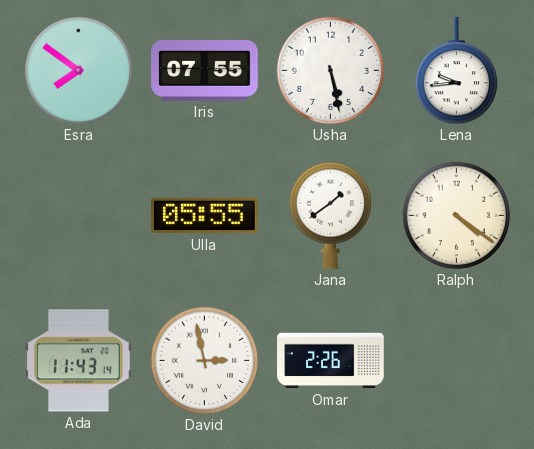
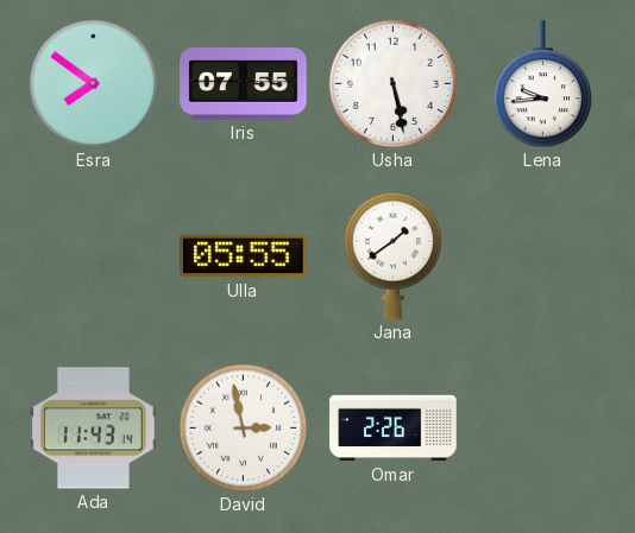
Ralph: 4:21 -> none
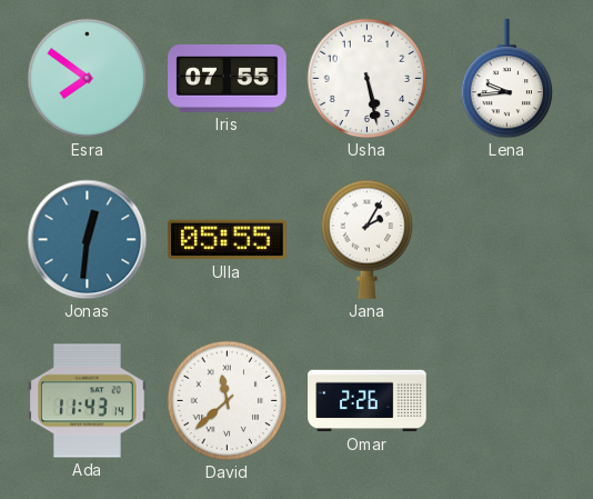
Jonas: none -> 12:31
Jana: 1:39 -> 2:05
David: 2:58 -> 11:38
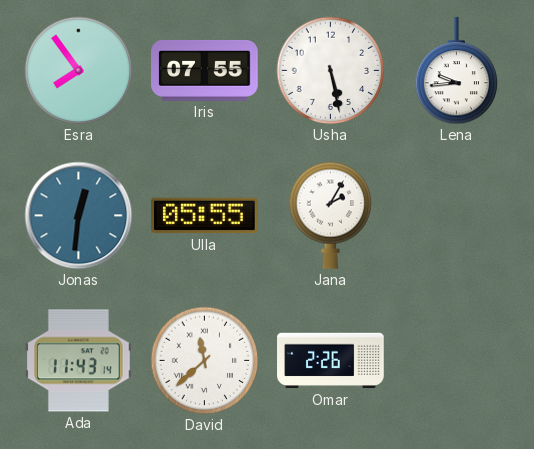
Esra: 7:51 -> 7:54
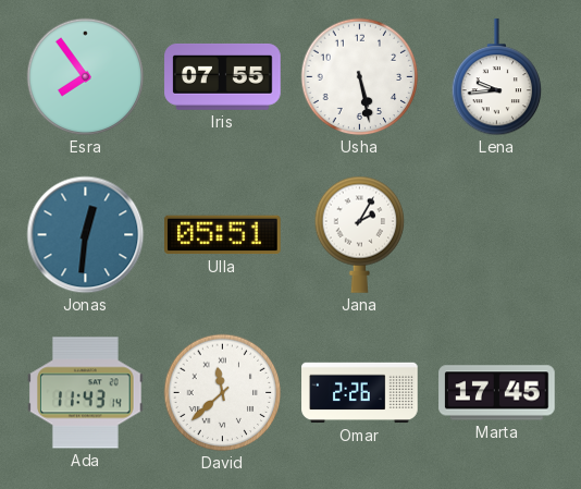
Ulla: 05:55 -> 05:51
Marta: none -> 17:45
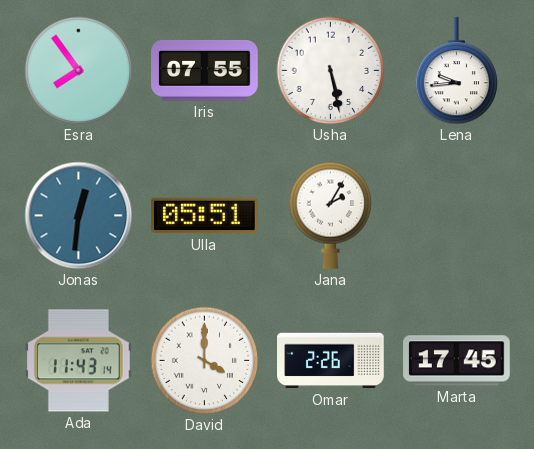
David: 11:38 -> 4:00
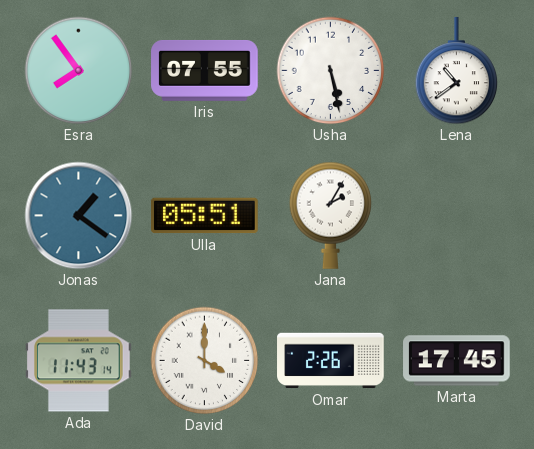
Lena: 9:44 -> 10:39
Jonas: 12:31 -> 1:21
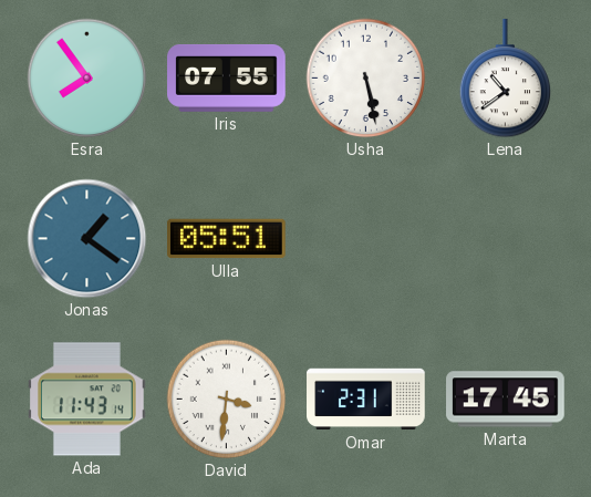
Jana: 2:05 -> none
David: 4:00 -> 3:31
Omar: 2:26 -> 2:31
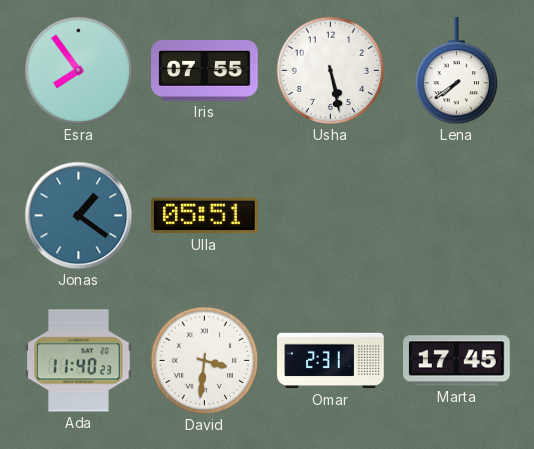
Lena: 10:39 -> 7:39
Ada: 11:43 -> 11:40
